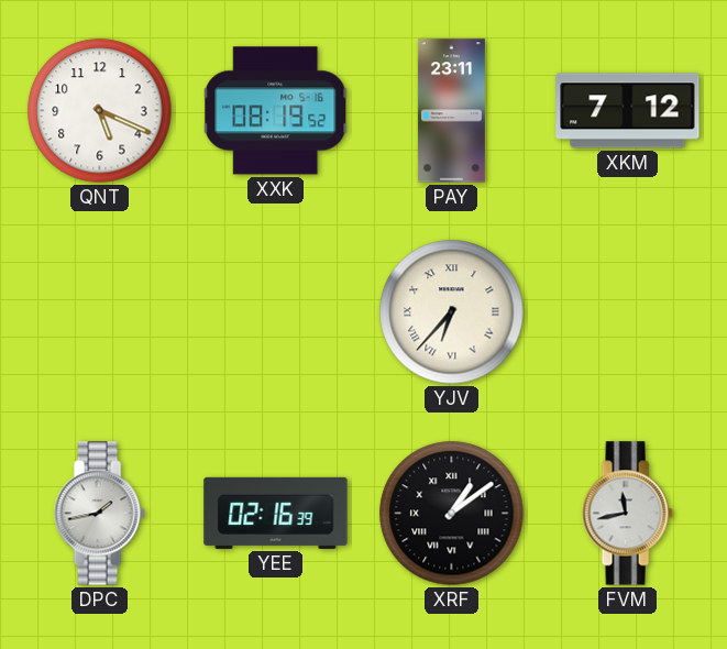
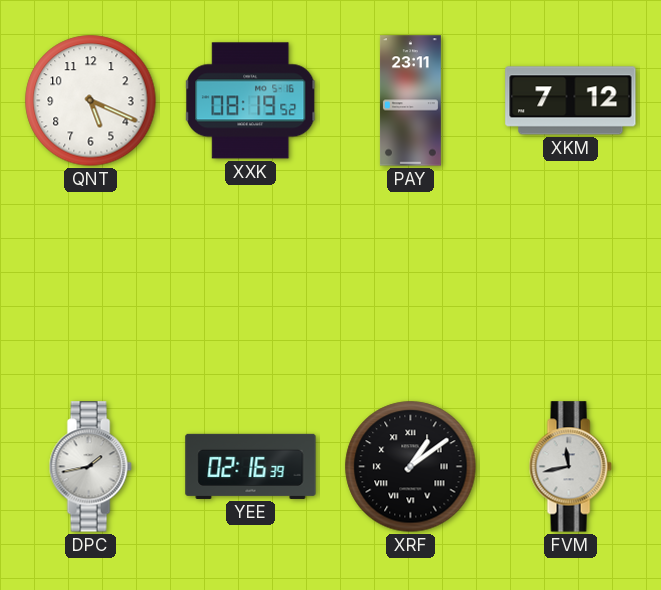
YJV: 6:37 -> none
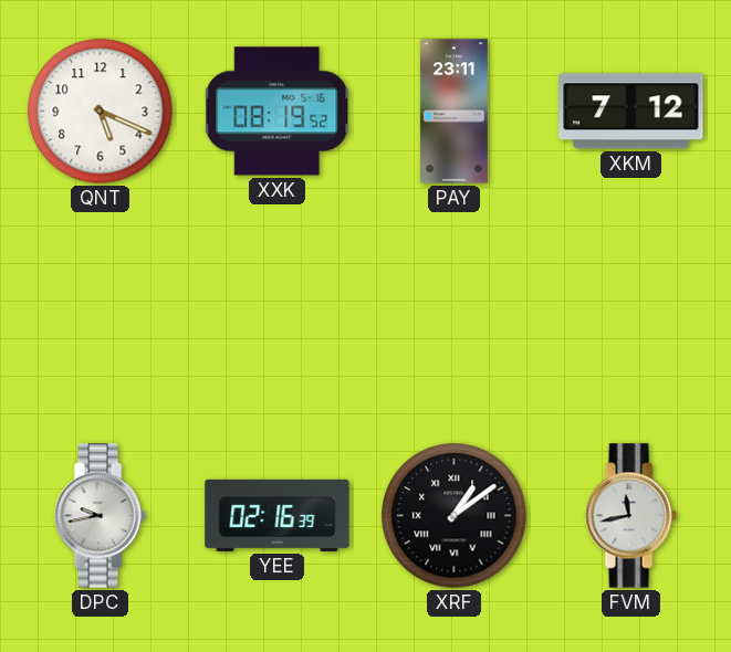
DPC: 1:43 -> 9:43
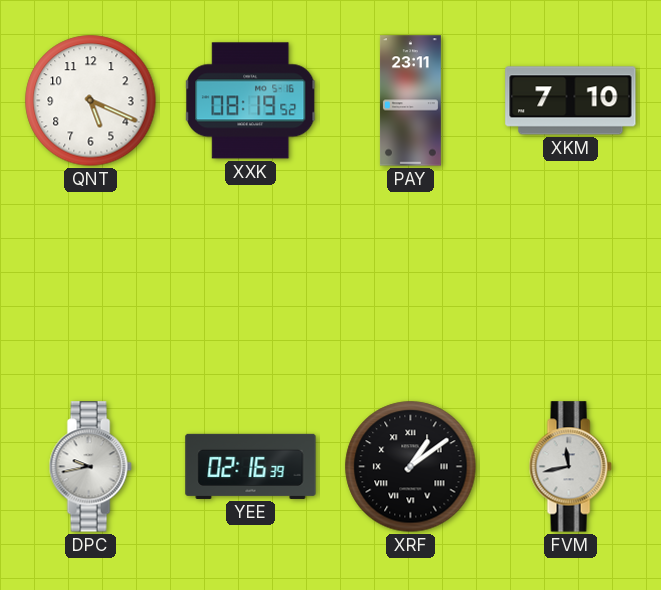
XKM: 7:12 -> 7:10
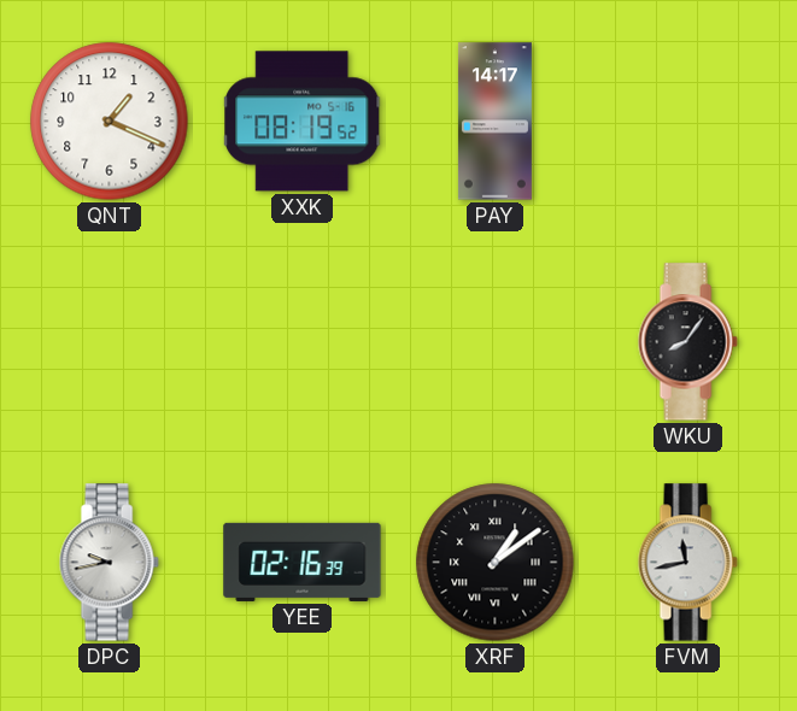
QNT: 5:19 -> 1:19
PAY: 23:11 -> 14:17
XKM: 7:10 -> none
WKU: none -> 8:06
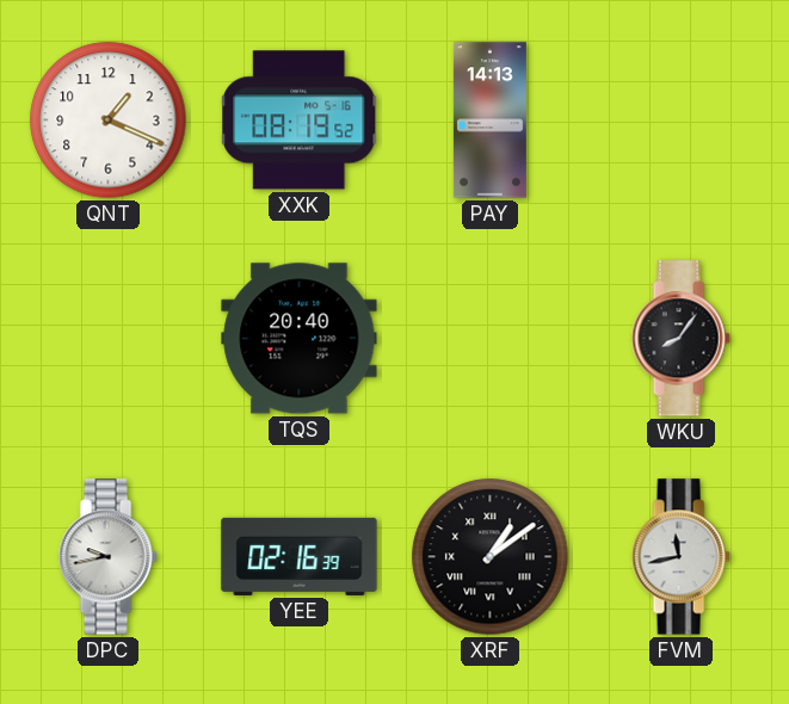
PAY: 14:17 -> 14:13
TQS: none -> 20:40
